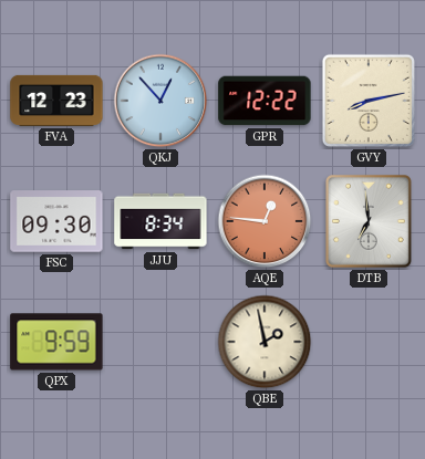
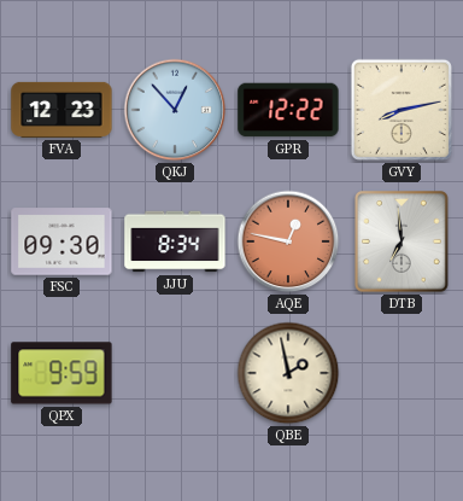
AQE: 12:46 -> 12:47
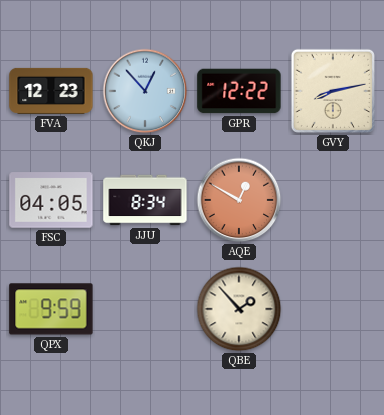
FSC: 09:30 -> 04:05
AQE: 12:47 -> 12:50
DTB: 6:59 -> none
QBE: 1:58 -> 1:53
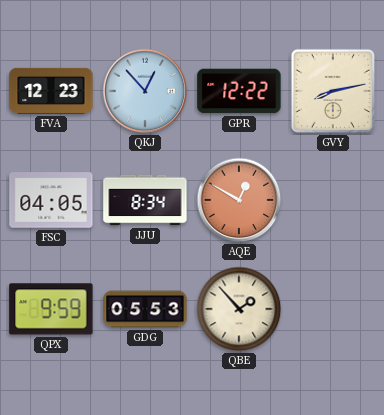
GDG: none -> 05:53
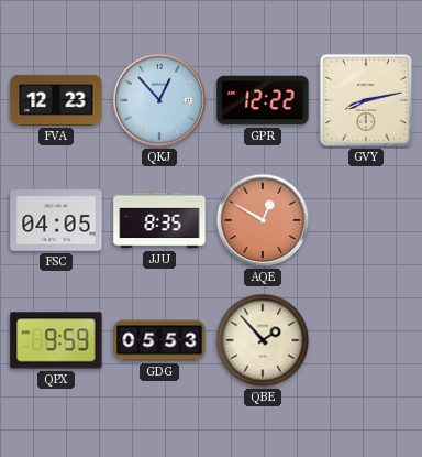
JJU: 8:34 -> 8:35
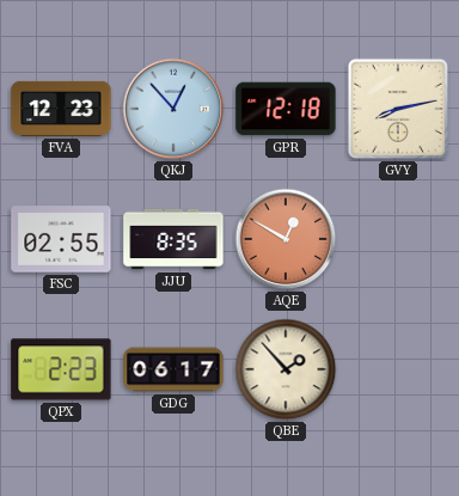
GPR: 12:22 -> 12:18
FSC: 04:05 -> 02:55
QPX: 9:59 -> 2:23
GDG: 05:53 -> 06:17
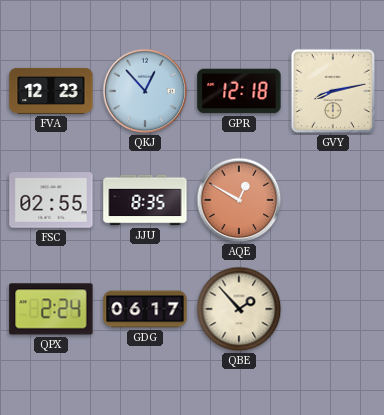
QPX: 2:23 -> 2:24
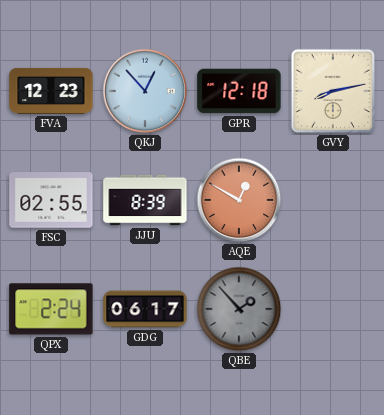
JJU: 8:35 -> 8:39
QBE dial: cream -> grey
